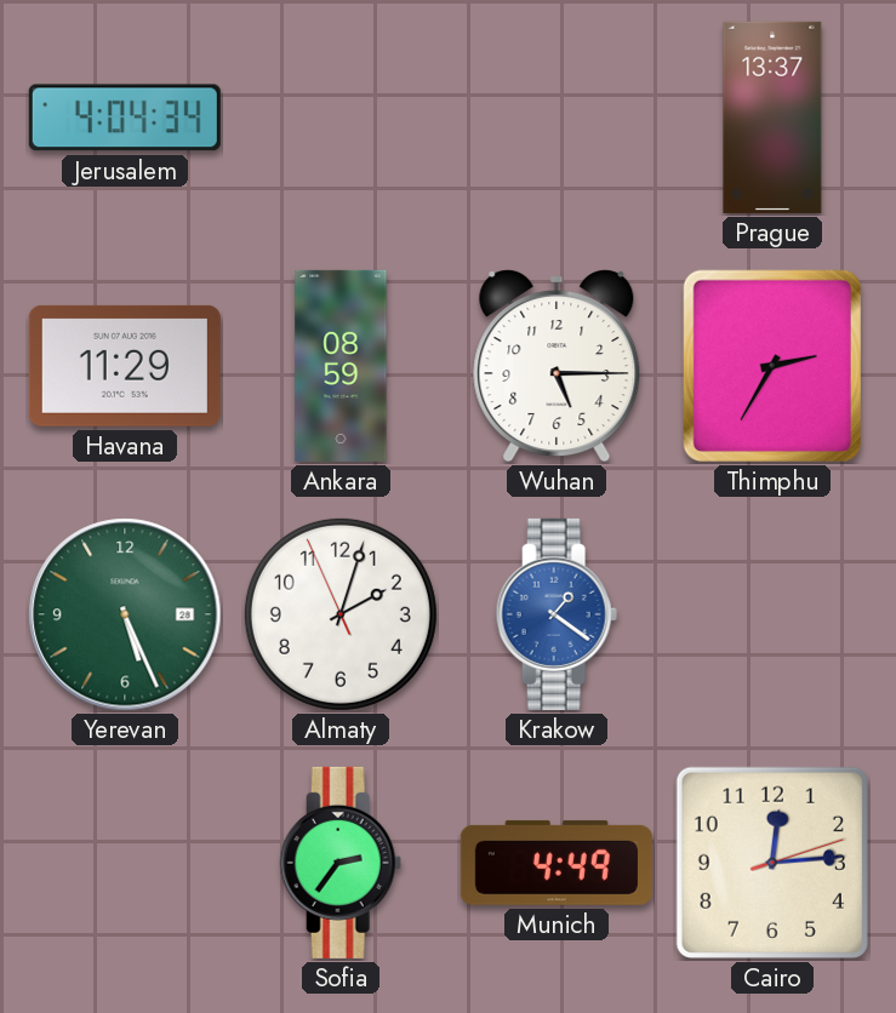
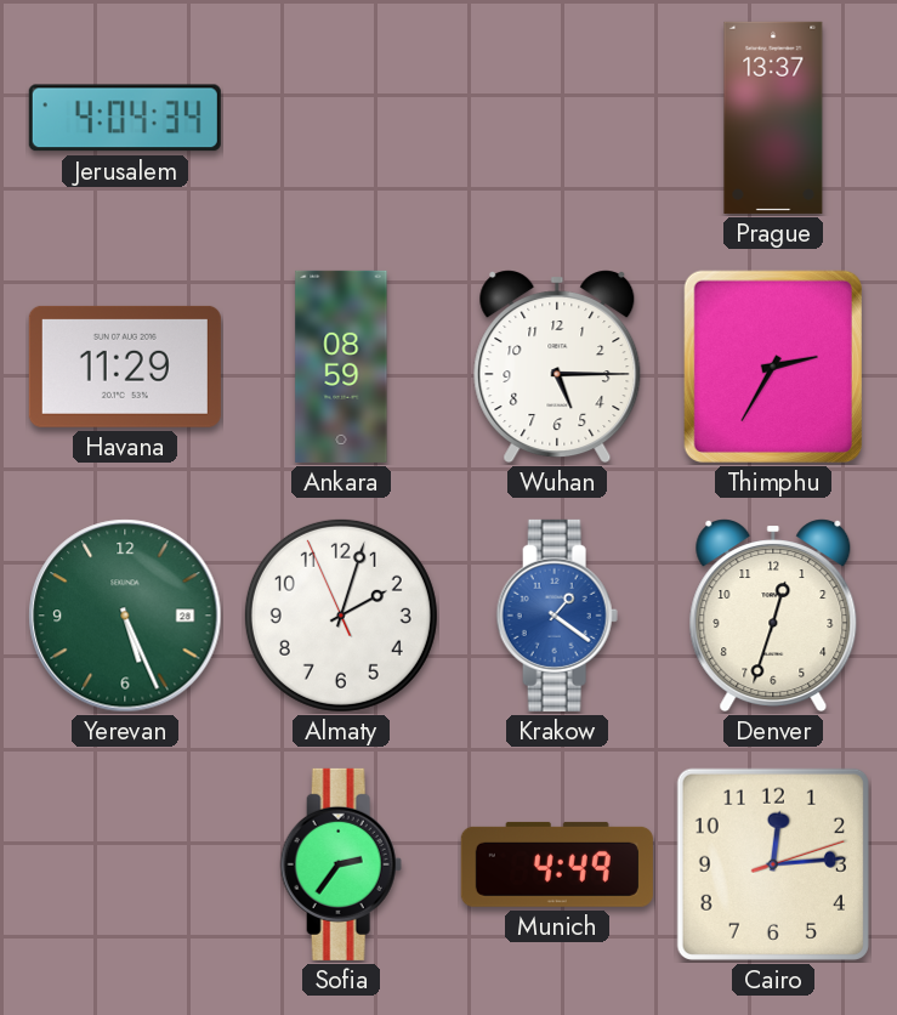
Denver: none -> 12:33
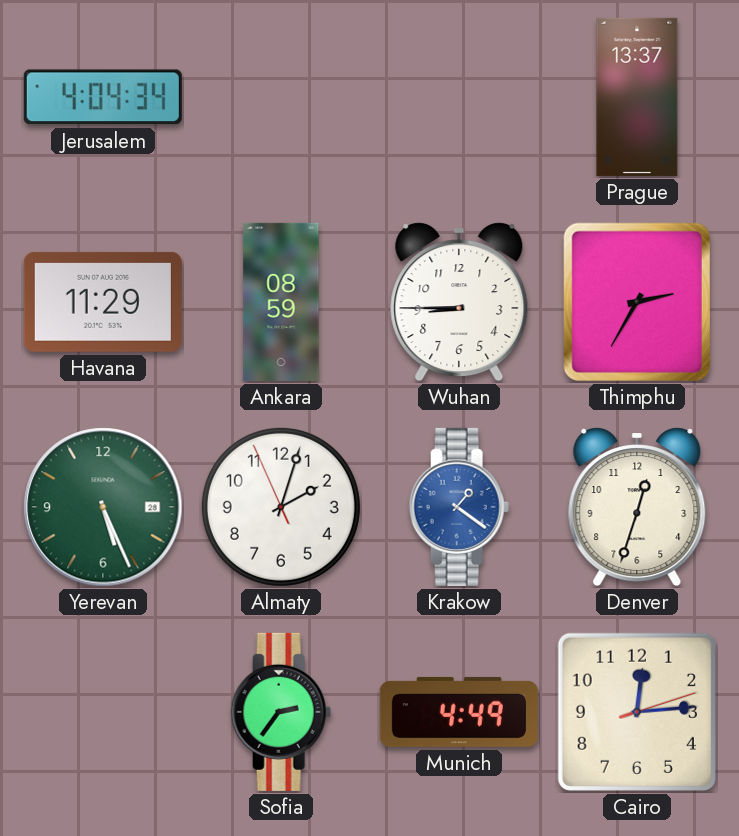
Wuhan: 5:15 -> 8:45
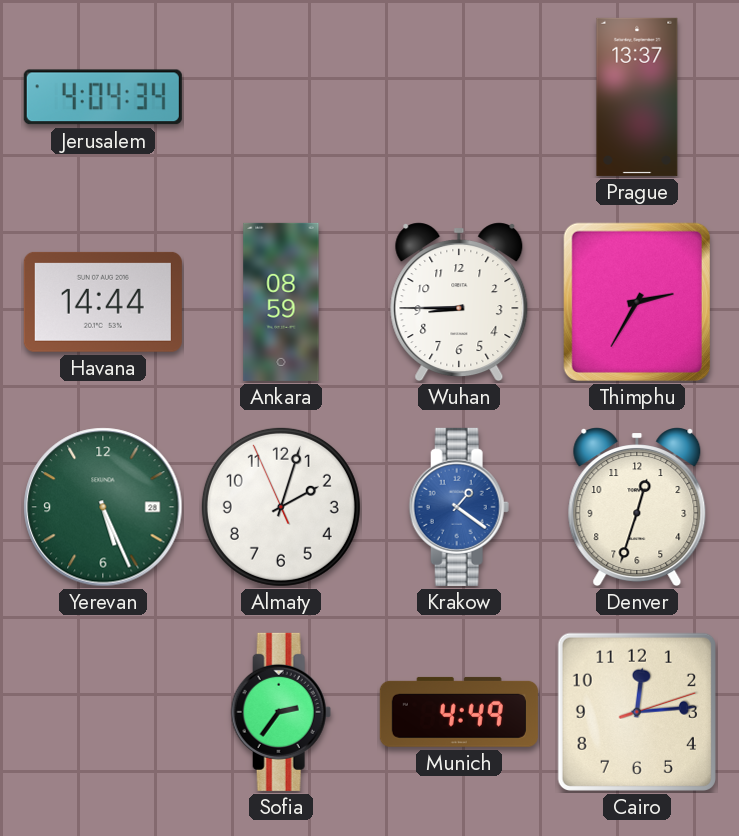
Havana: 11:29 -> 14:44
